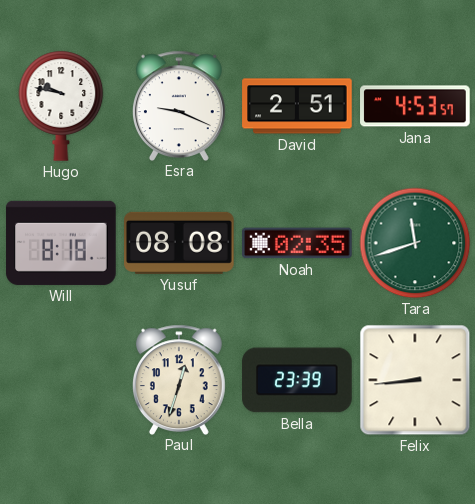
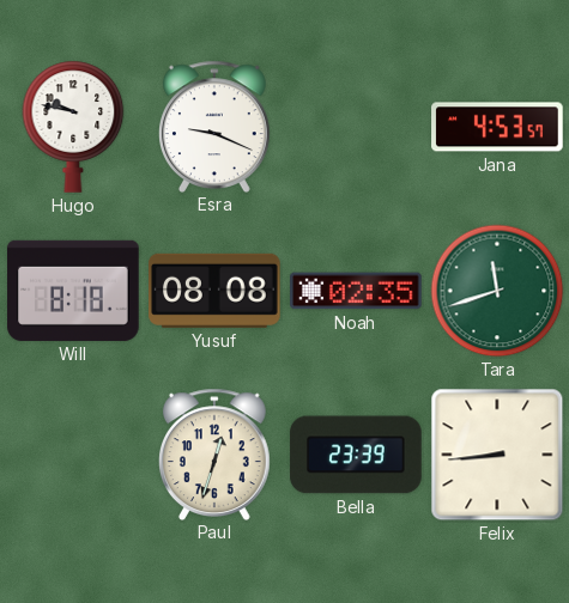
David: 2:51 -> none
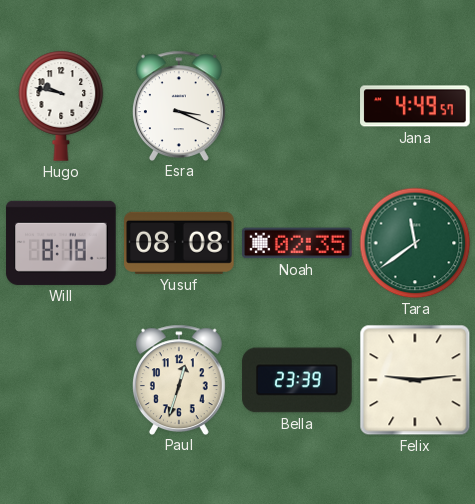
Esra: 9:19 -> 3:19
Jana: 4:53 -> 4:49
Tara: 11:42 -> 11:39
Felix: 8:44 -> 9:14
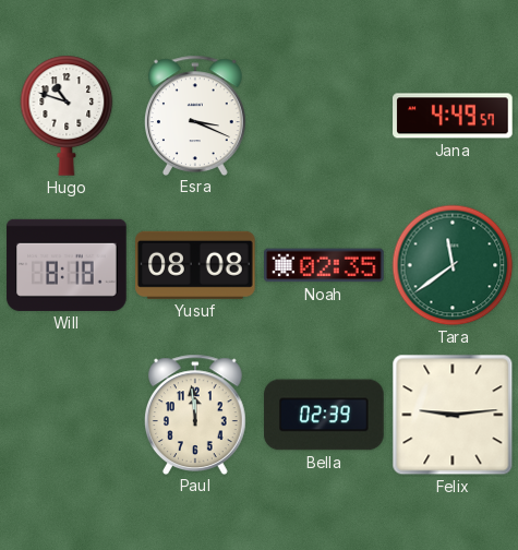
Hugo: 9:47 -> 10:48
Paul: 12:33 -> 11:59
Bella: 23:39 -> 02:39
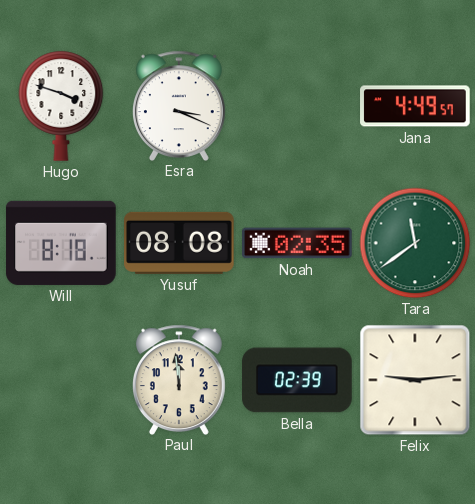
Hugo: 10:48 -> 3:48
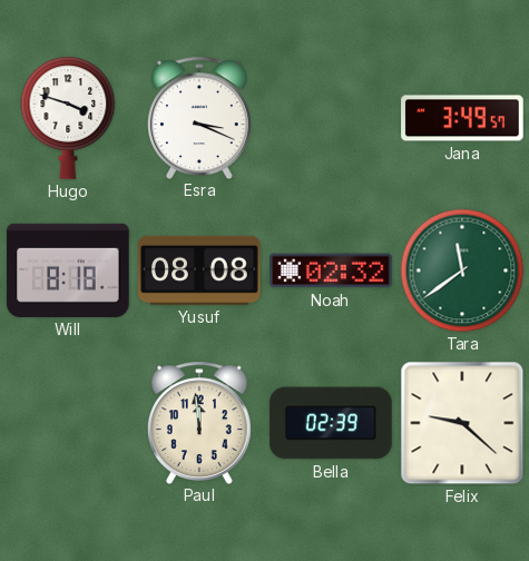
Jana: 4:49 -> 3:49
Noah: 02:35 -> 02:32
Felix: 9:14 -> 9:22
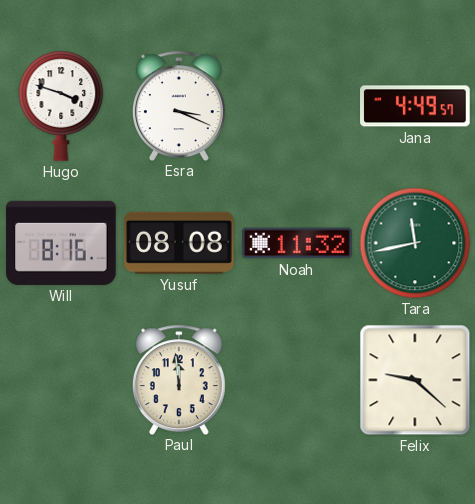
Jana: 3:49 -> 4:49
Will: 8:18 -> 8:16
Noah: 02:32 -> 11:32
Tara: 11:39 -> 11:43
Bella: 02:39 -> none
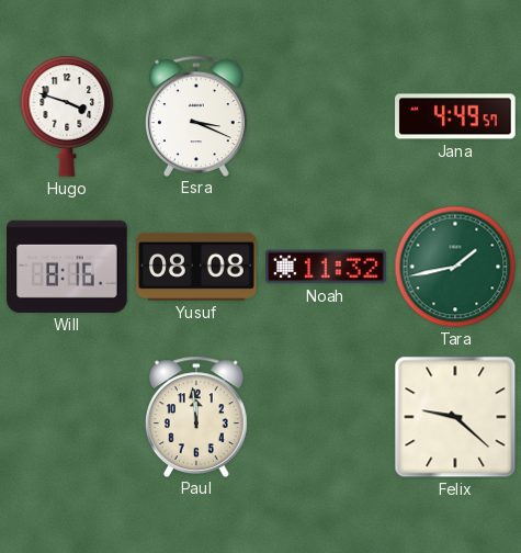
Tara: 11:43 -> 1:43
